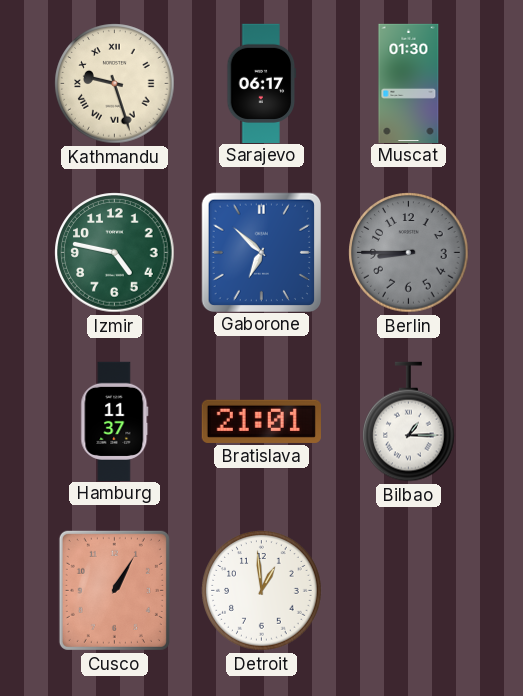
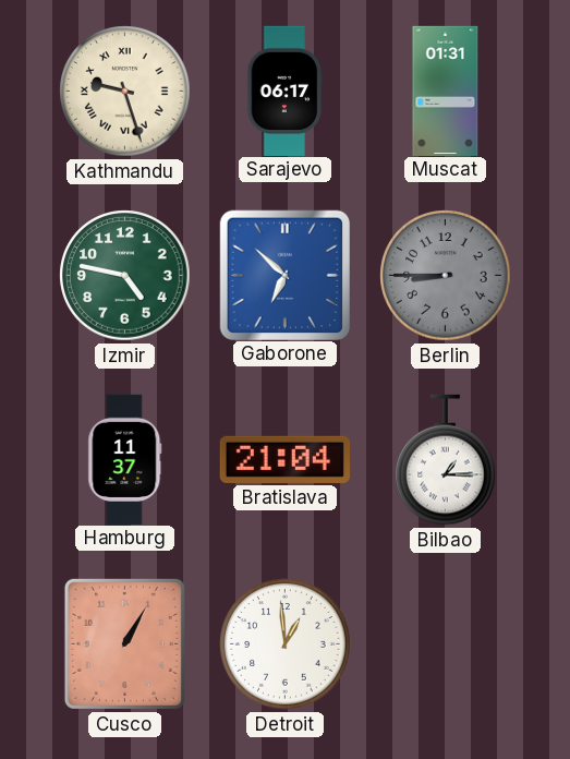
Muscat: 01:30 -> 01:31
Bratislava: 21:01 -> 21:04
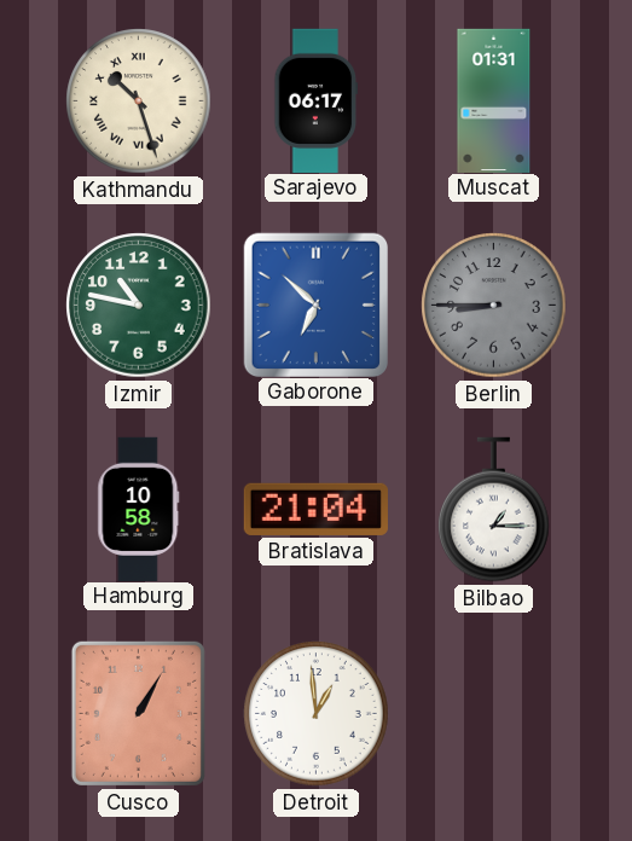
Kathmandu: 9:27 -> 10:27
Izmir: 4:47 -> 10:47
Hamburg: 11:37 -> 10:58
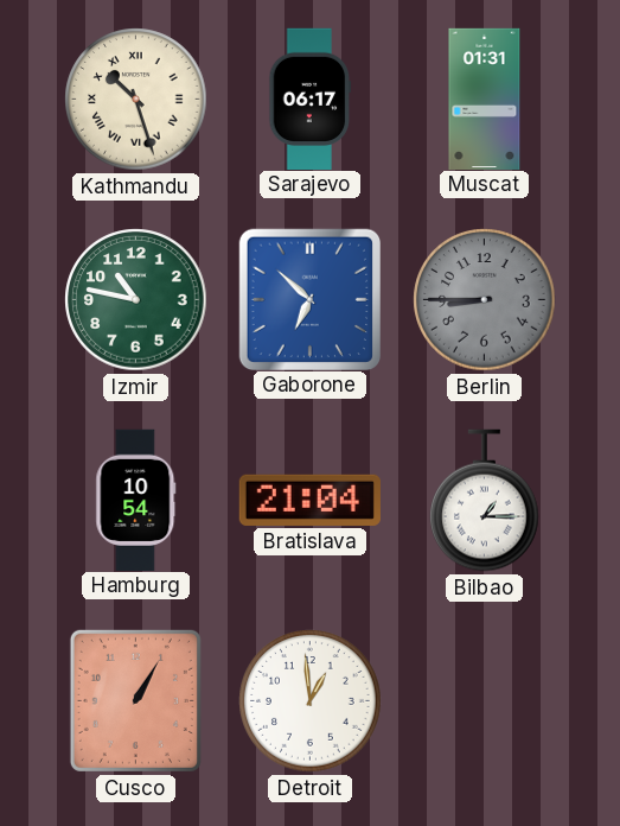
Hamburg: 10:58 -> 10:54
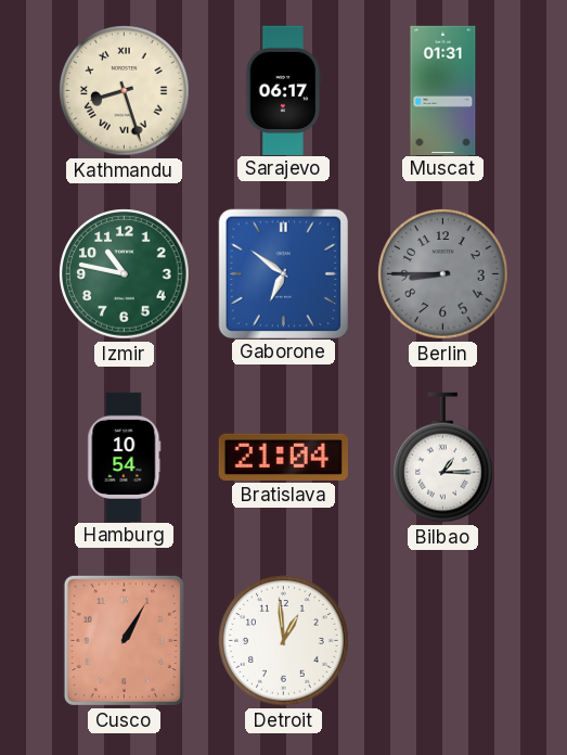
Kathmandu: 10:27 -> 8:27
Gaborone: 6:52 -> 6:51
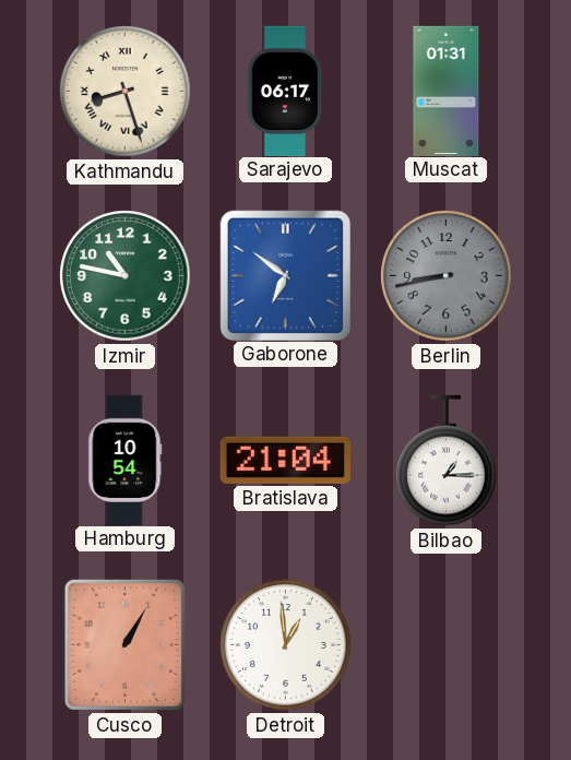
Berlin: 8:45 -> 8:43
